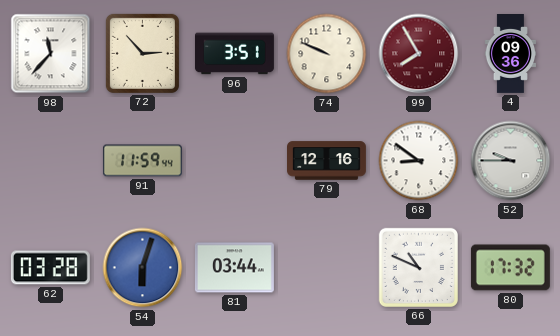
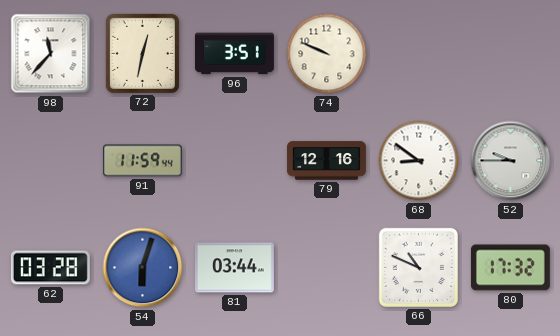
72: 2:53 -> 12:32
99: 7:55 -> none
4: 09:36 -> none
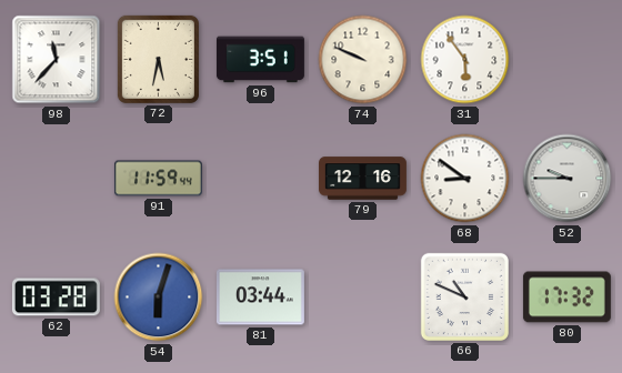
72: 12:32 -> 5:32
31: none -> 5:54
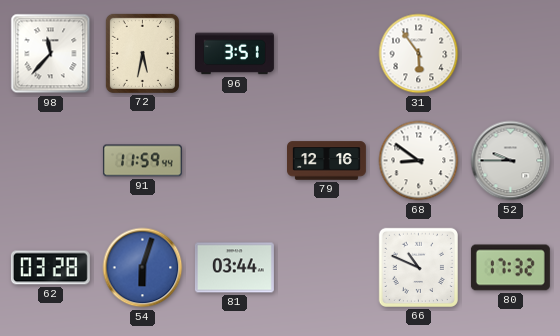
74: 9:49 -> none
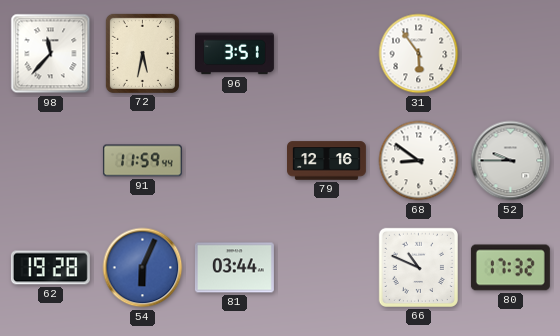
62: 03:28 -> 19:28
54: 6:03 -> 6:04
